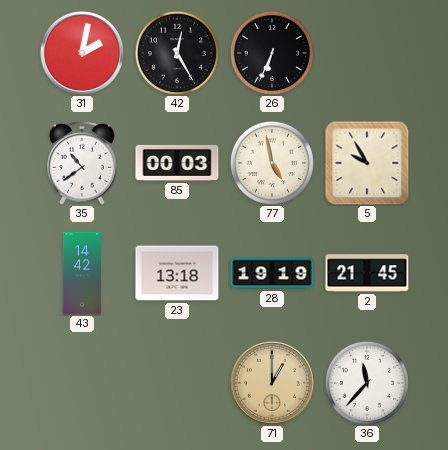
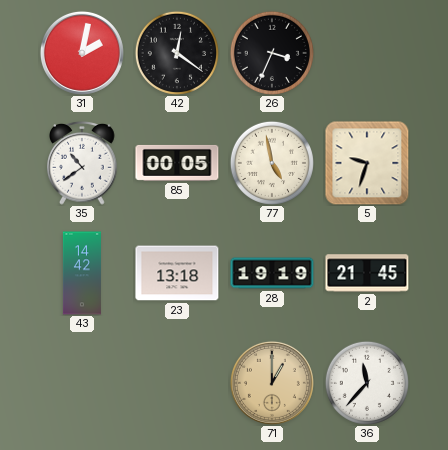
42: 12:25 -> 12:21
26: 6:34 -> 3:34
85: 00:03 -> 00:05
5: 9:55 -> 9:33
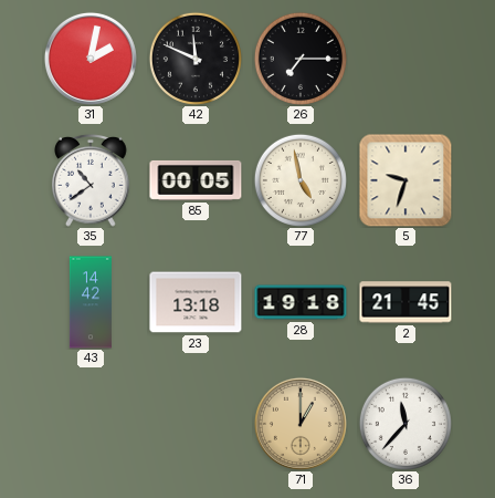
42: 12:21 -> 11:49
26: 3:34 -> 7:15
28: 19:19 -> 19:18
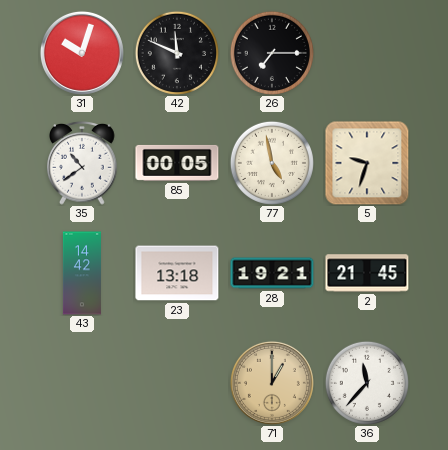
31: 2:02 -> 10:03
28: 19:18 -> 19:21
